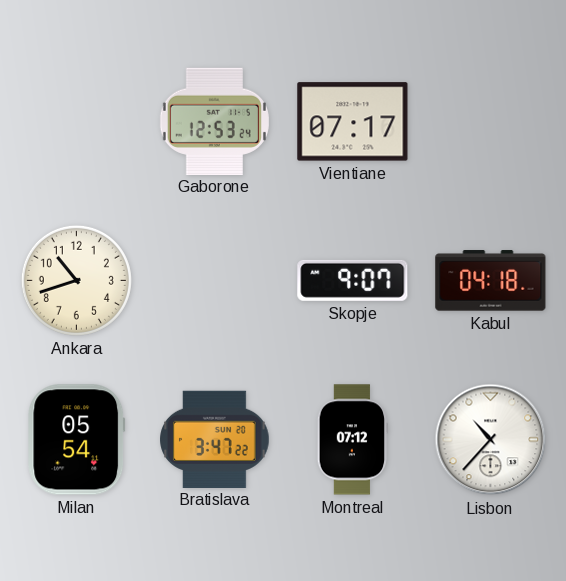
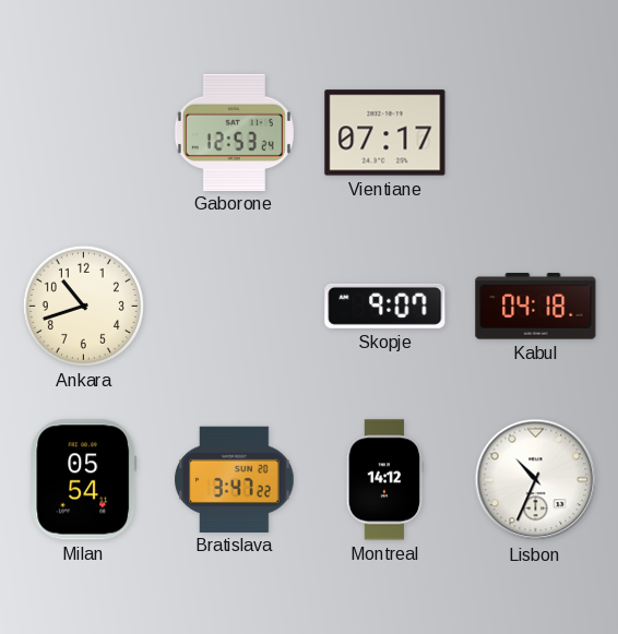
Montreal: 07:12 -> 14:12
Lisbon: 10:37 -> 10:34
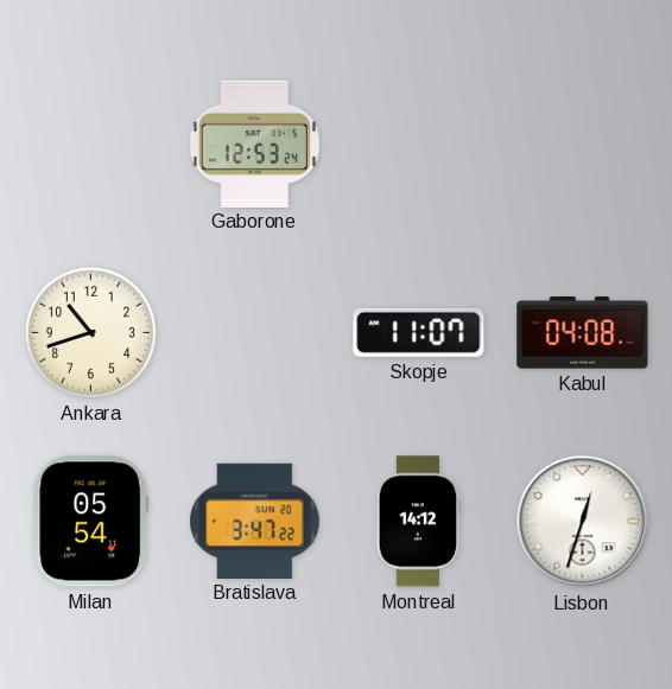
Vientiane: 07:17 -> none
Skopje: 9:07 -> 11:07
Kabul: 04:18 -> 04:08
Lisbon: 10:34 -> 12:33
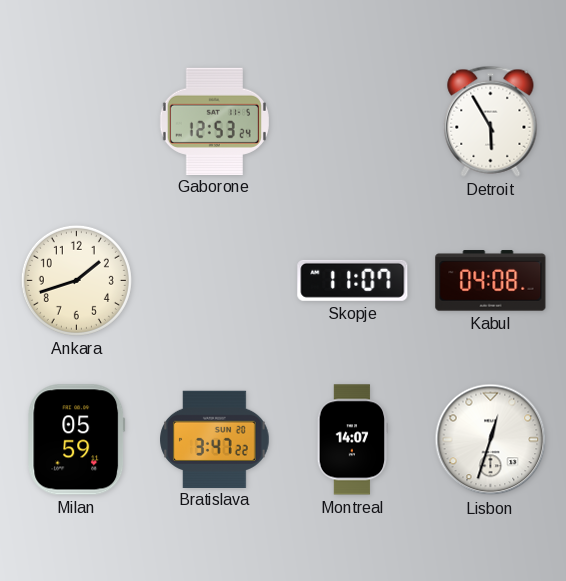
Detroit: none -> 5:55
Ankara: 10:42 -> 1:42
Milan: 05:54 -> 05:59
Montreal: 14:12 -> 14:07
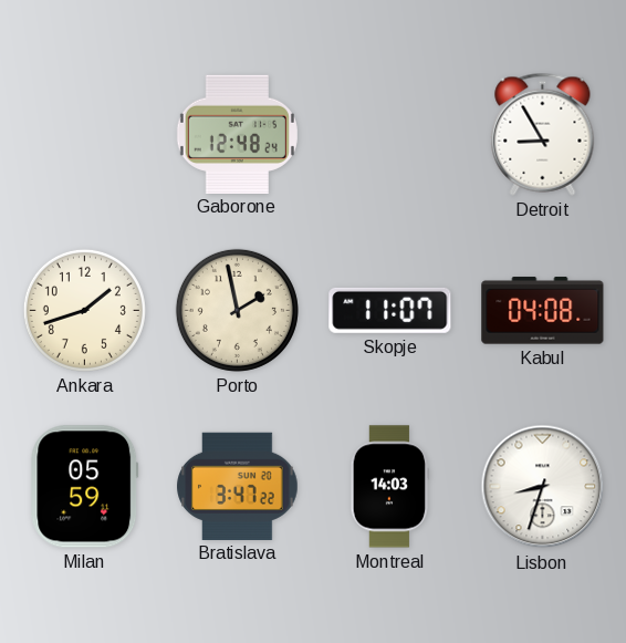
Gaborone: 12:53 -> 12:48
Detroit: 5:55 -> 8:55
Porto: none -> 1:58
Montreal: 14:07 -> 14:03
Lisbon: 12:33 -> 8:33
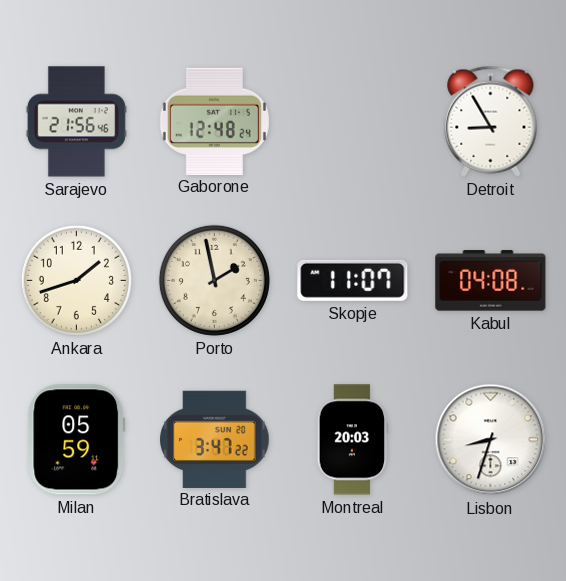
Sarajevo: none -> 21:56
Montreal: 14:03 -> 20:03
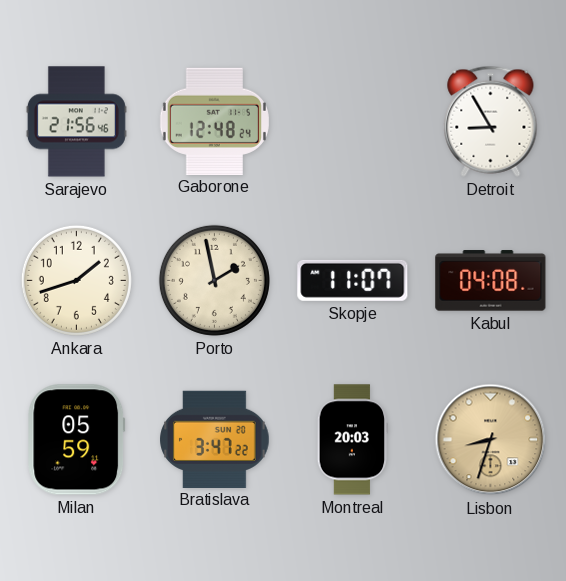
Lisbon dial: white -> champagne
